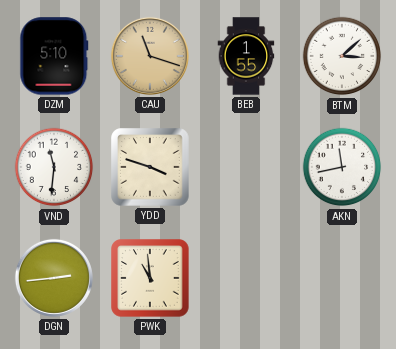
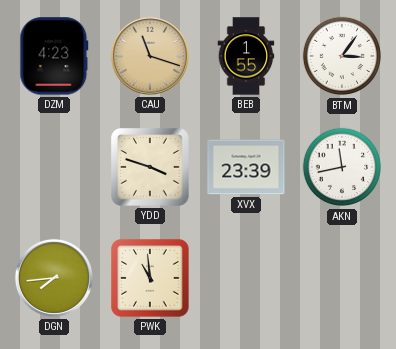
DZM: 5:10 -> 4:23
BTM: 3:08 -> 3:06
VND: 11:31 -> none
XVX: none -> 23:39
DGN: 2:44 -> 7:44
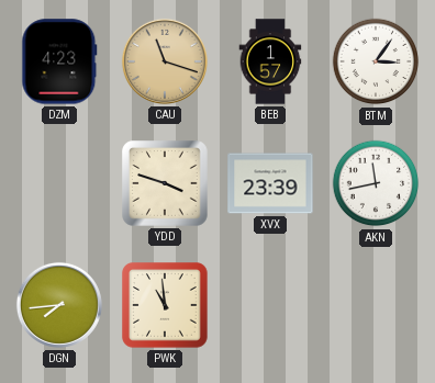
BEB: 1:55 -> 1:57
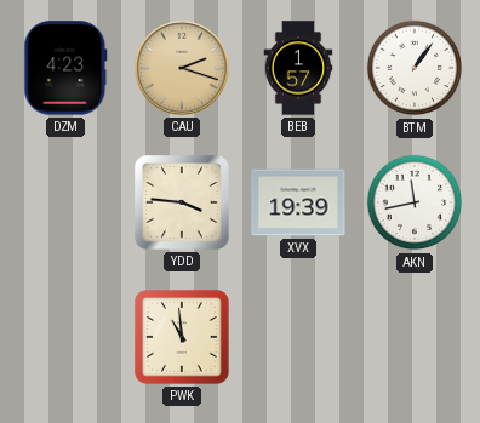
CAU: 11:18 -> 2:18
BTM: 3:06 -> 1:06
YDD: 3:48 -> 3:46
XVX: 23:39 -> 19:39
DGN: 7:44 -> none
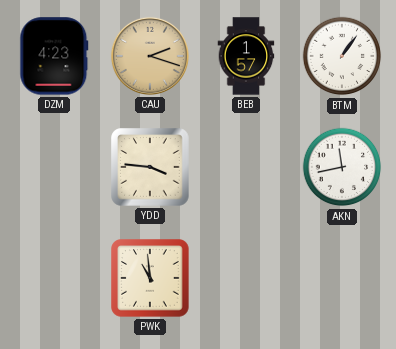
XVX: 19:39 -> none
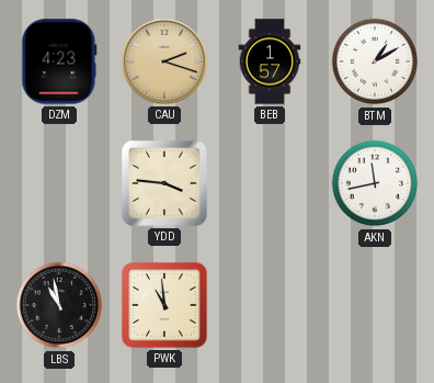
BTM: 1:06 -> 1:10
LBS: none -> 10:58
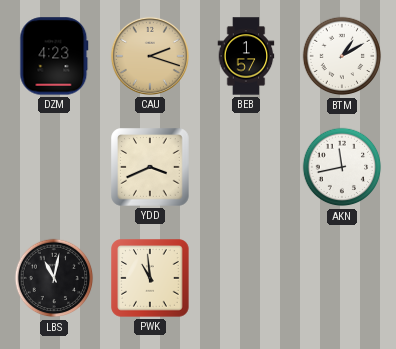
YDD: 3:46 -> 3:41
LBS: 10:58 -> 11:02
